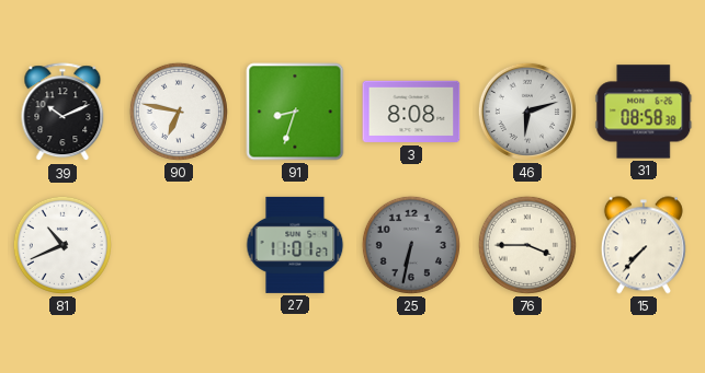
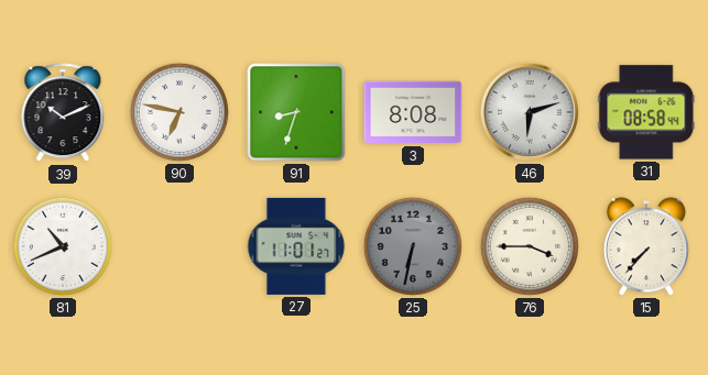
31: 08:58:38 -> 08:58:44
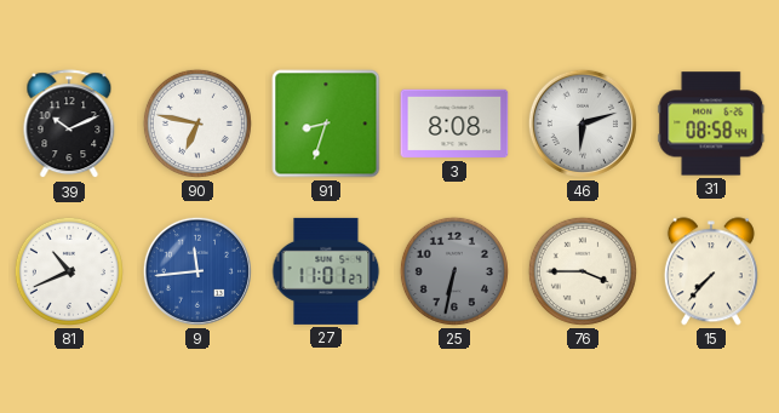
9: none -> 11:44
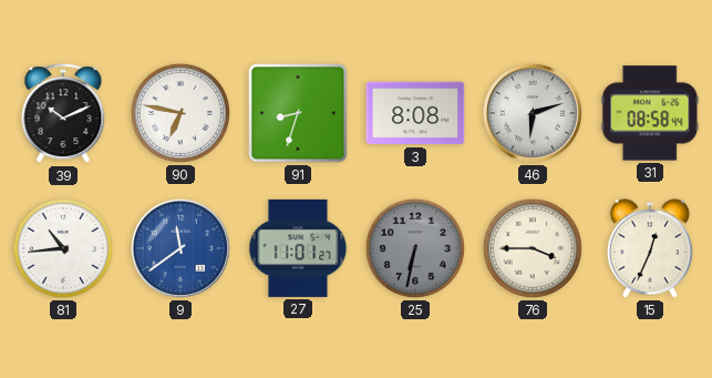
81: 10:41 -> 10:44
9: 11:44 -> 11:39
15: 7:37 -> 12:34
